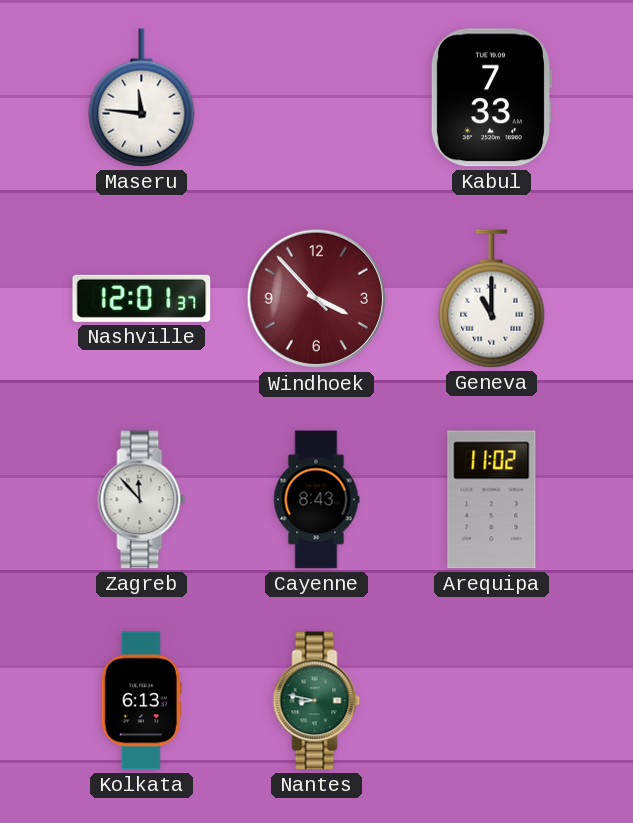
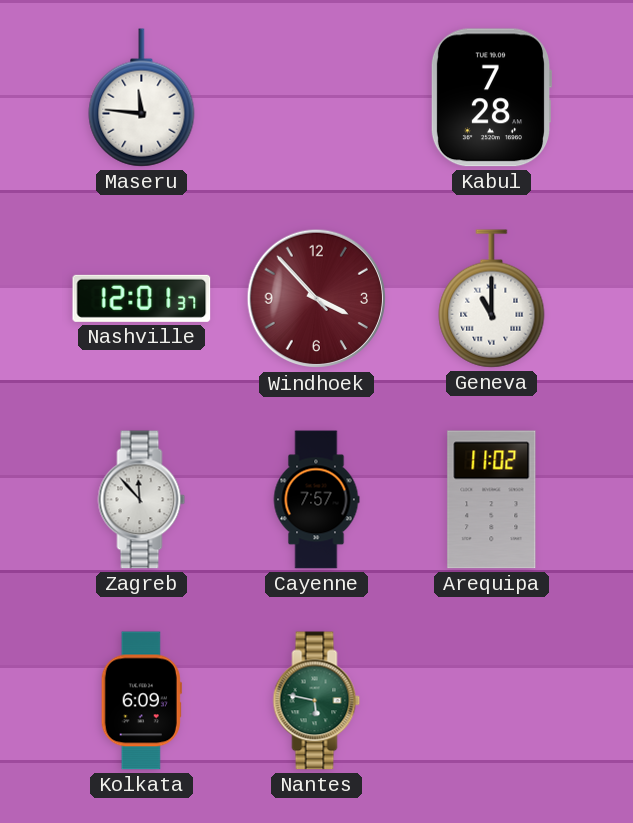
Kabul: 7:33 -> 7:28
Cayenne: 8:43 -> 7:57
Kolkata: 6:13 -> 6:09
Nantes: 8:47 -> 5:47
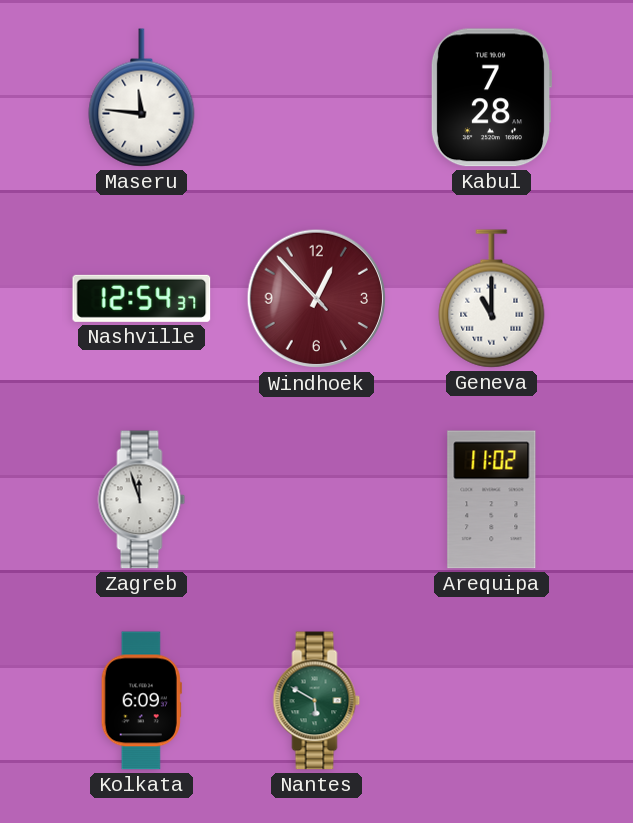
Nashville: 12:01 -> 12:54
Windhoek: 3:52 -> 12:52
Zagreb: 11:53 -> 11:57
Cayenne: 7:57 -> none
Nantes: 5:47 -> 5:50
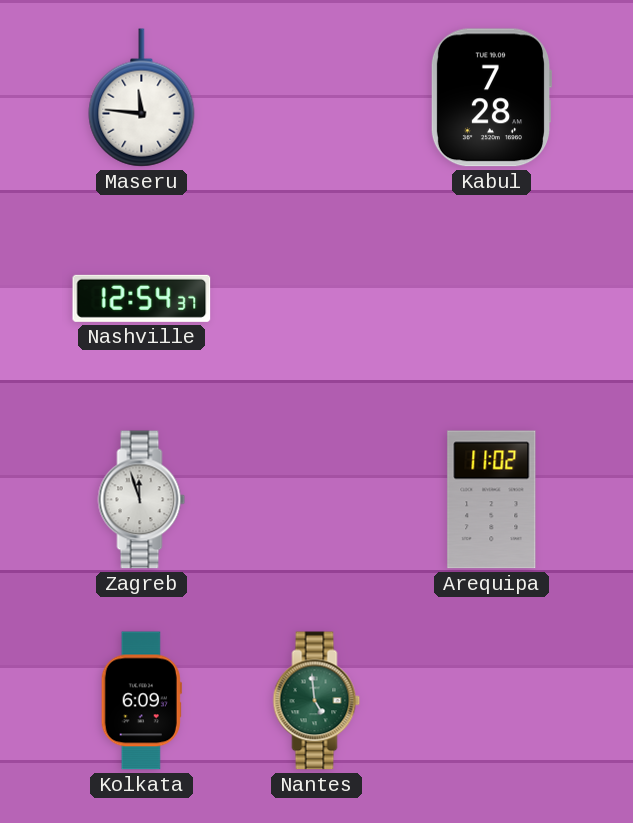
Windhoek: 12:52 -> none
Geneva: 11:00 -> none
Nantes: 5:50 -> 4:59
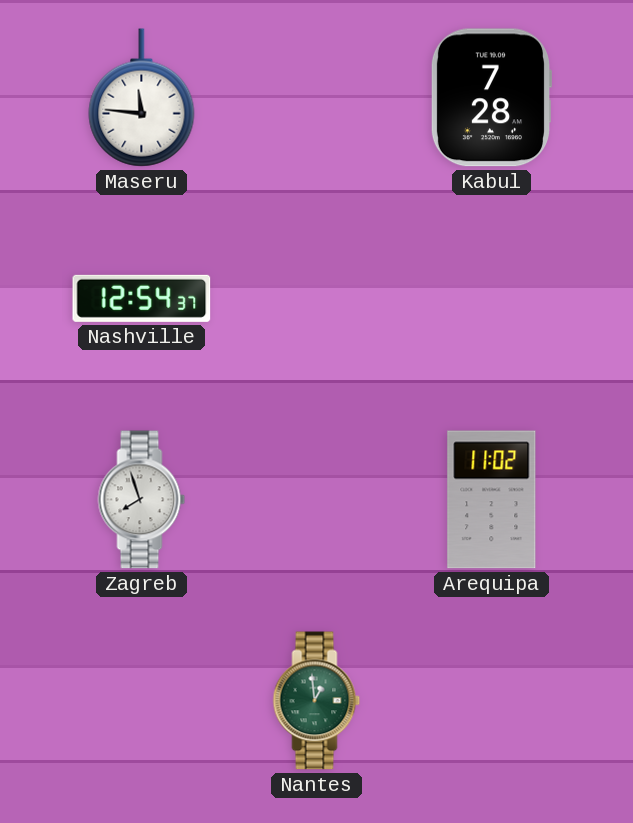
Zagreb: 11:57 -> 7:57
Kolkata: 6:09 -> none
Nantes: 4:59 -> 12:59
